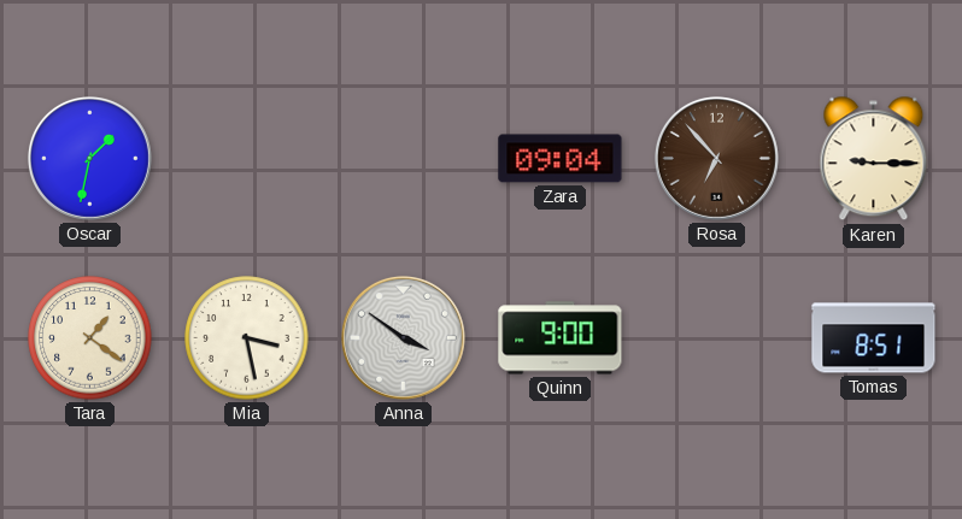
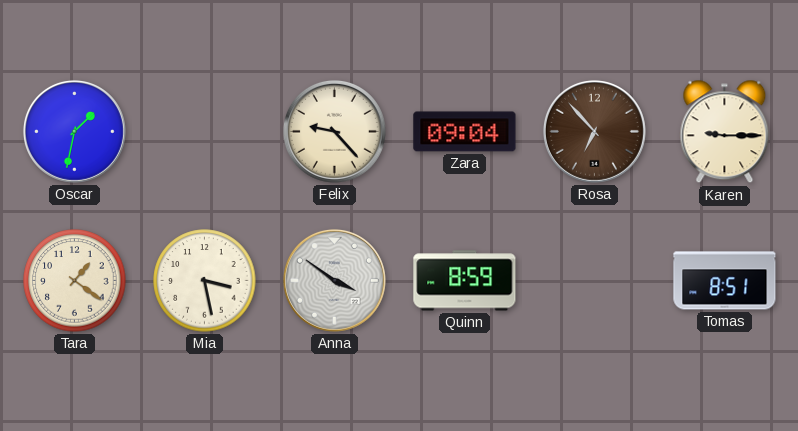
Felix: none -> 9:23
Quinn: 9:00 -> 8:59
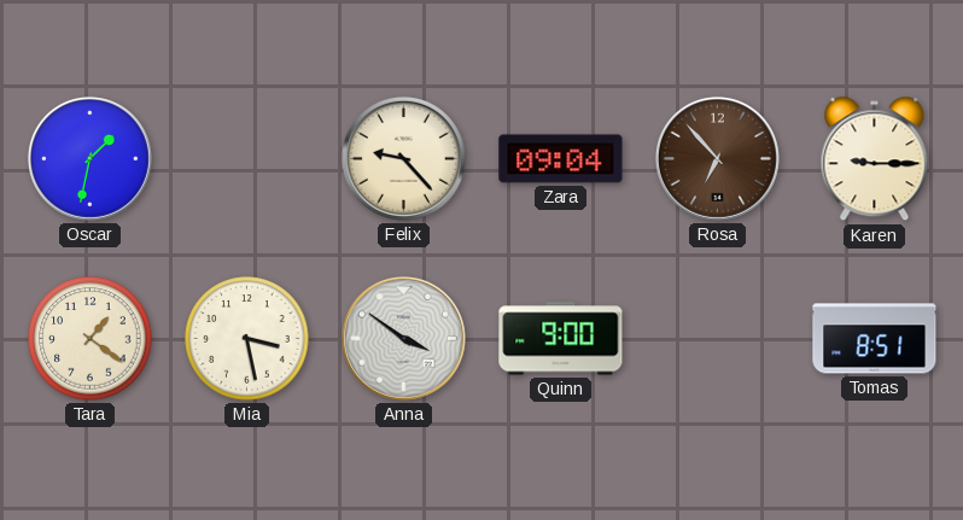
Quinn: 8:59 -> 9:00
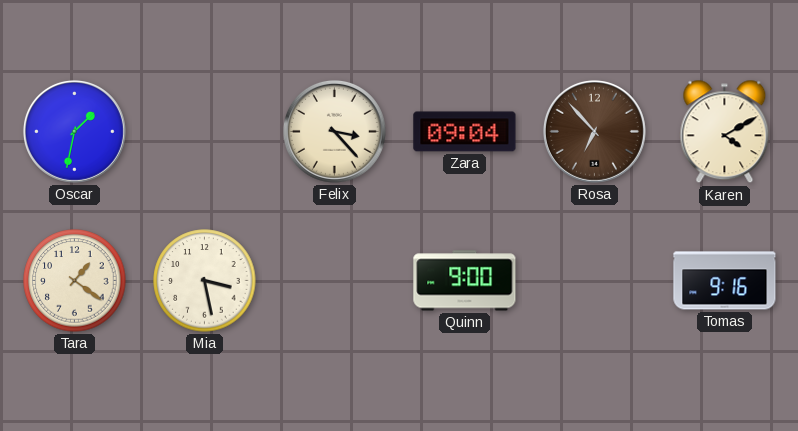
Felix: 9:23 -> 3:23
Karen: 9:15 -> 4:10
Anna: 3:51 -> none
Tomas: 8:51 -> 9:16
